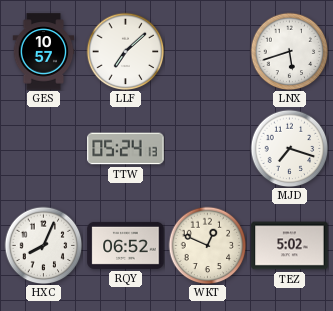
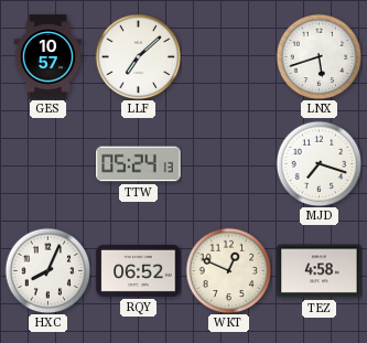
TEZ: 5:02 -> 4:58
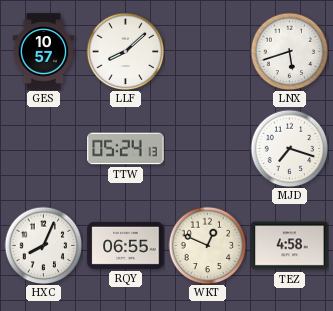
LLF: 7:08 -> 8:08
RQY: 06:52 -> 06:55
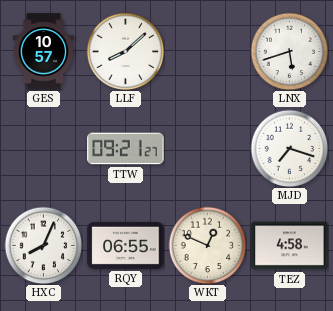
TTW: 05:24 -> 09:21
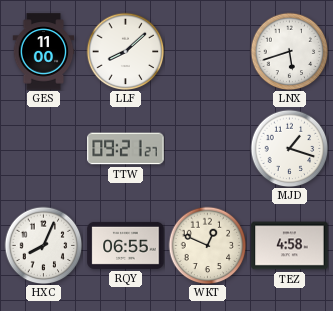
GES: 10:57 -> 11:00
MJD: 7:18 -> 1:18
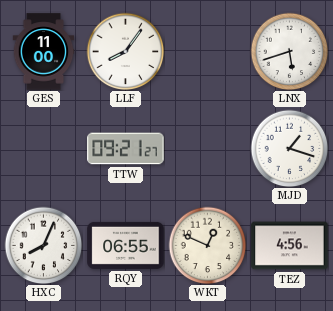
LLF: 8:08 -> 8:06
TEZ: 4:58 -> 4:56
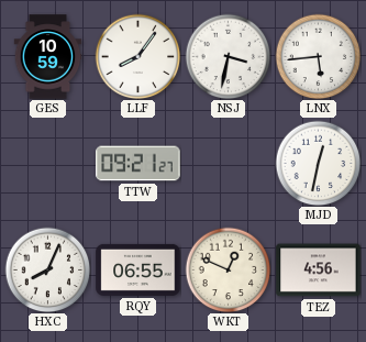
GES: 11:00 -> 10:59
NSJ: none -> 3:32
LNX: 5:42 -> 5:44
MJD: 1:18 -> 12:32
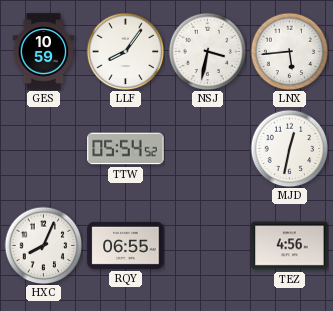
TTW: 09:21 -> 05:54
WKT: 12:49 -> none
